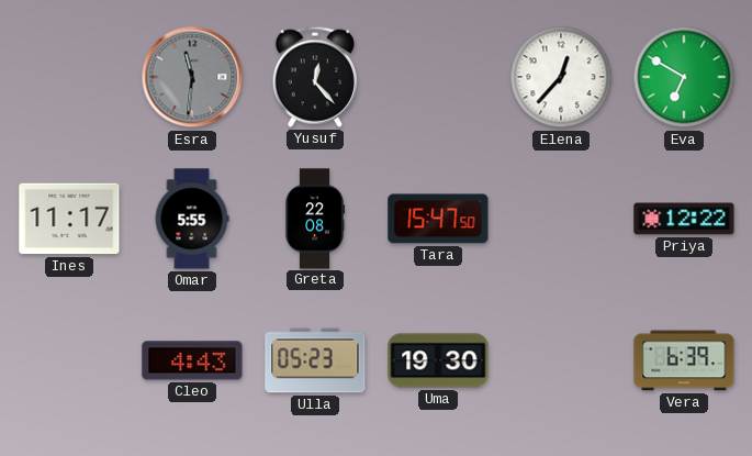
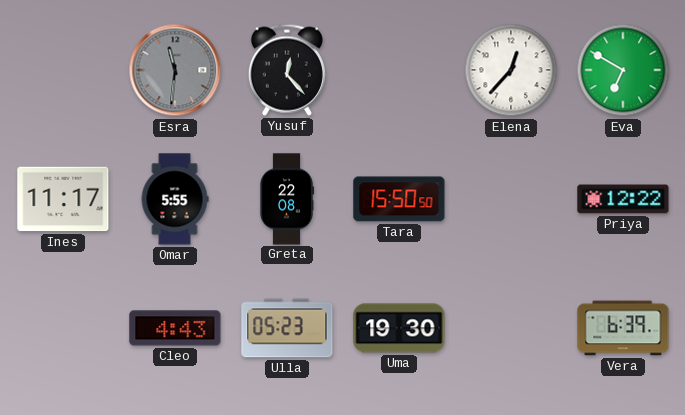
Tara: 15:47 -> 15:50
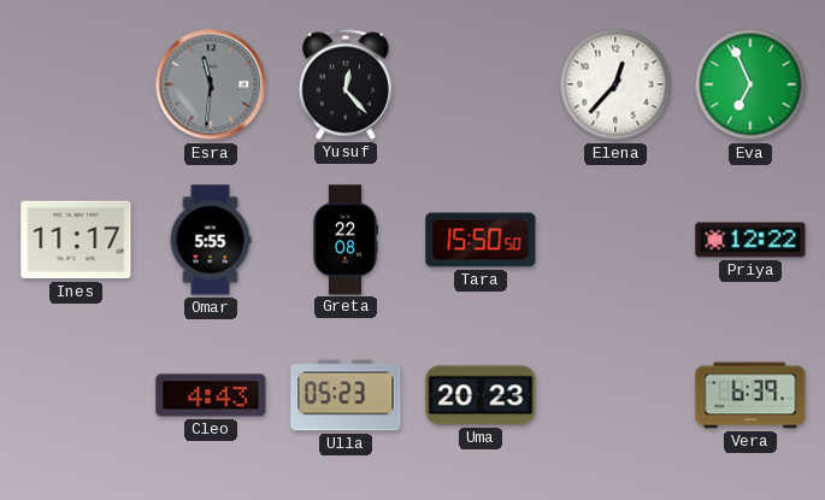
Eva: 6:50 -> 6:56
Uma: 19:30 -> 20:23
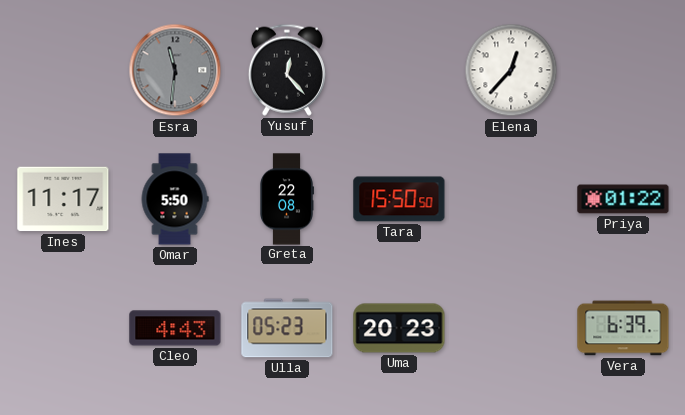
Eva: 6:56 -> none
Omar: 5:55 -> 5:50
Priya: 12:22 -> 01:22
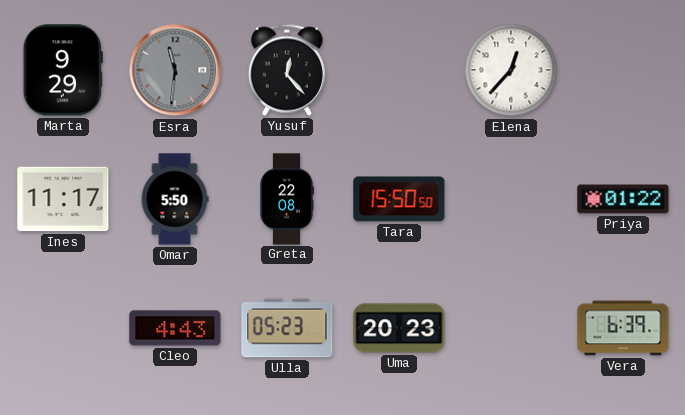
Marta: none -> 9:29
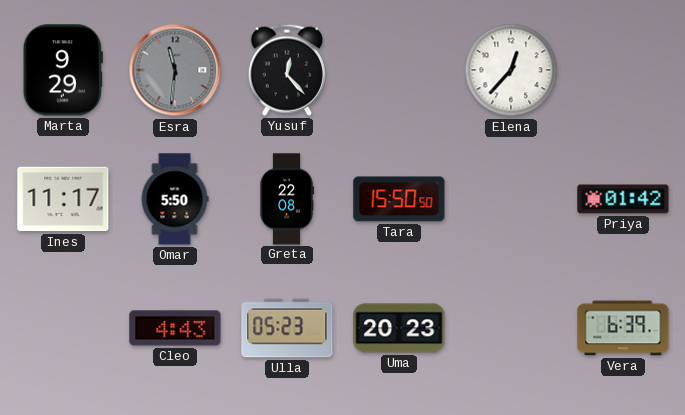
Priya: 01:22 -> 01:42
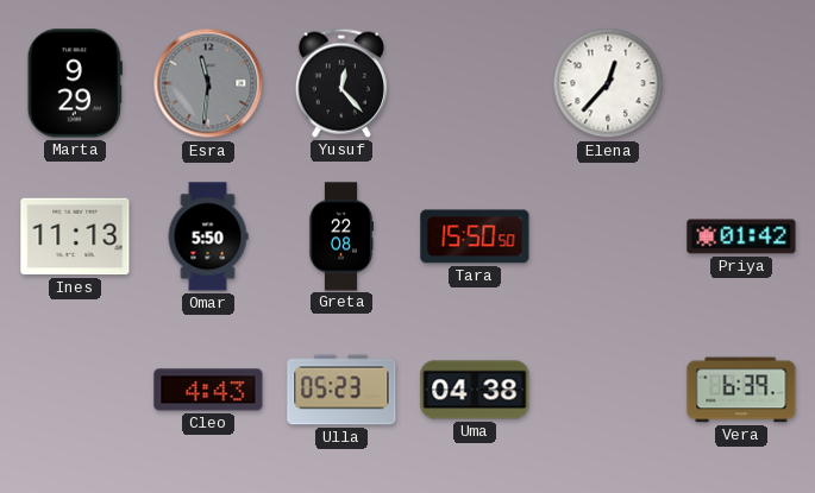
Ines: 11:17 -> 11:13
Uma: 20:23 -> 04:38
